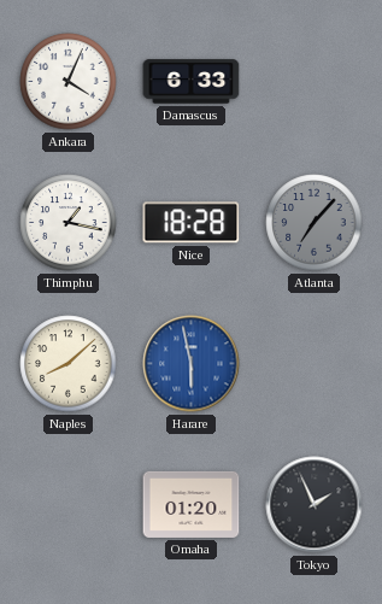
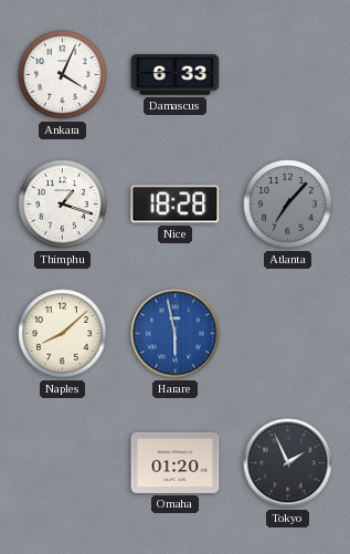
Thimphu: 1:17 -> 1:18
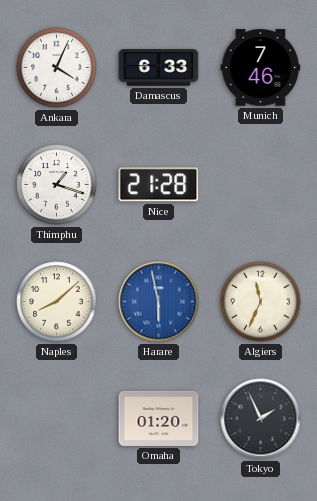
Munich: none -> 7:46
Nice: 18:28 -> 21:28
Atlanta: 7:07 -> none
Algiers: none -> 11:34
